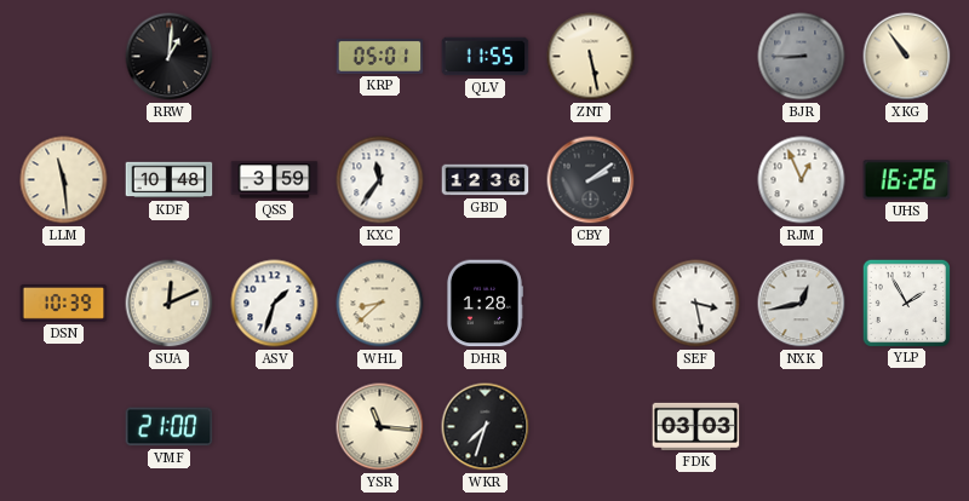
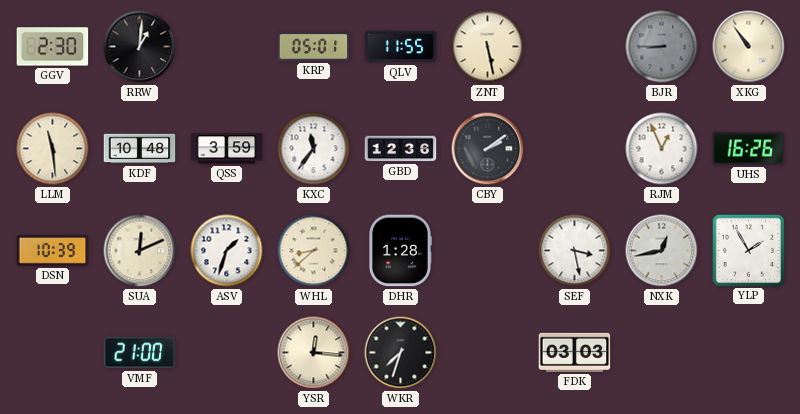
GGV: none -> 2:30
YSR: 11:16 -> 12:16
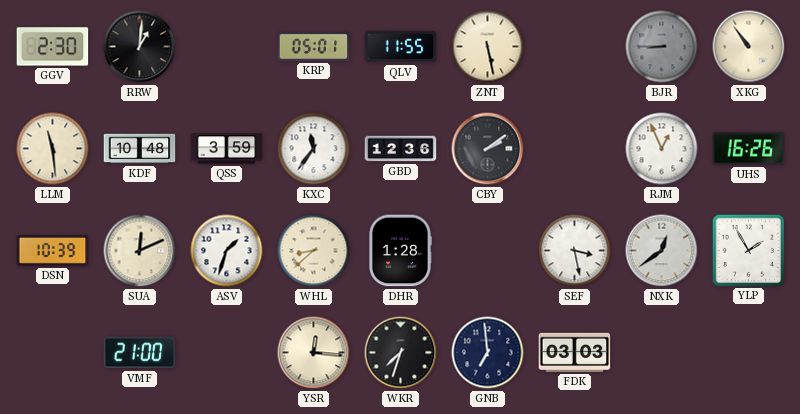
NXK: 12:43 -> 12:39
GNB: none -> 6:59
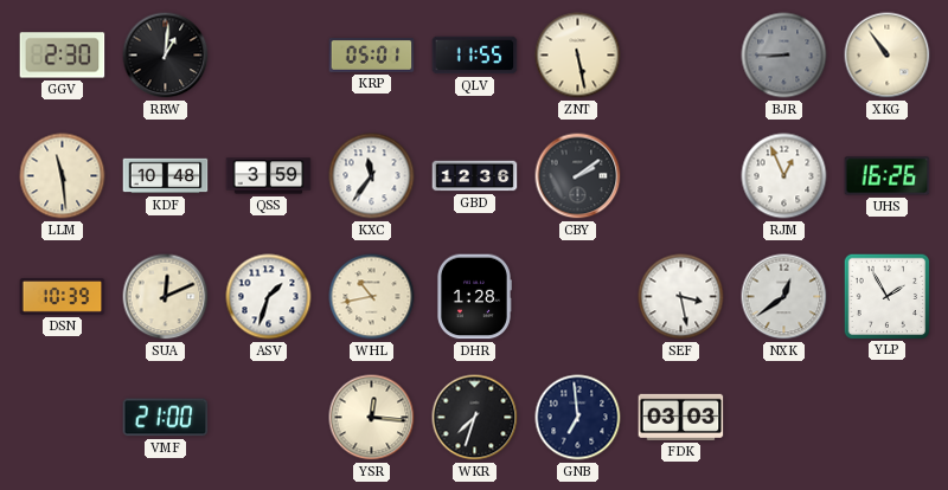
WHL: 8:38 -> 10:43
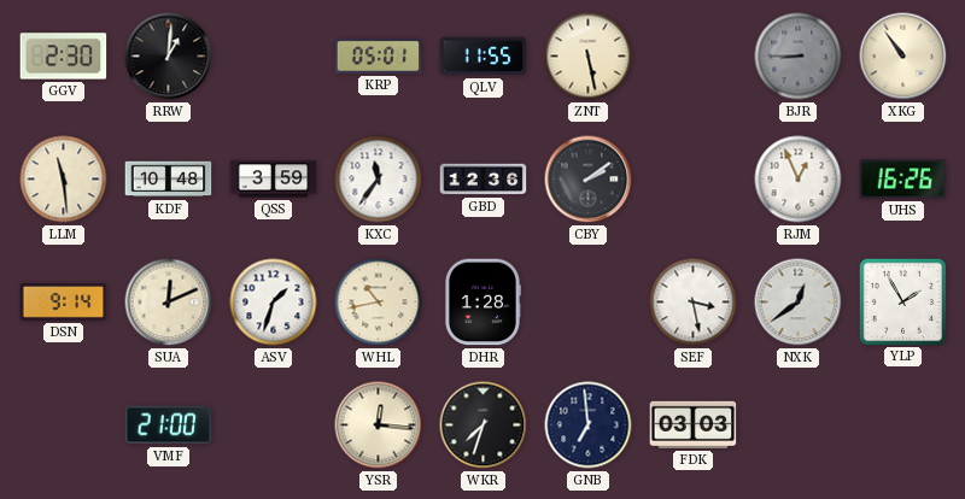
DSN: 10:39 -> 9:14
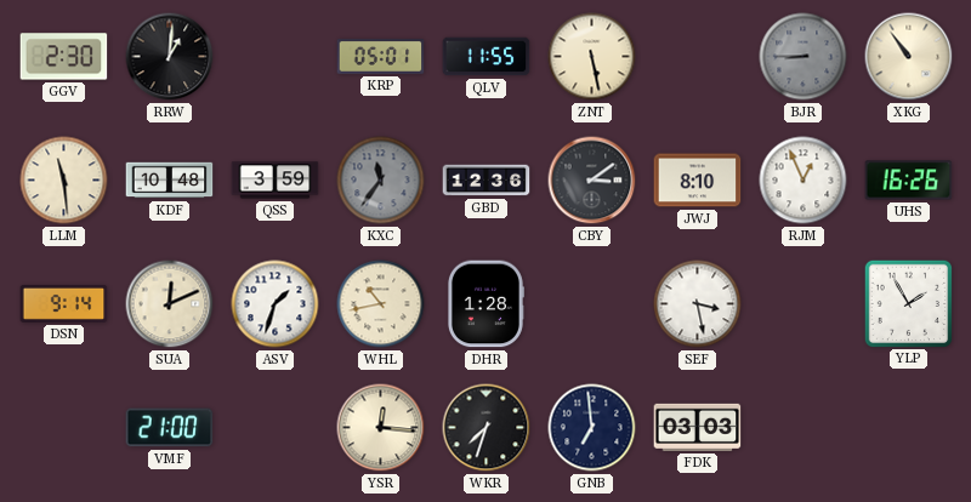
KXC dial: white -> grey
CBY: 2:09 -> 3:09
JWJ: none -> 8:10
NXK: 12:39 -> none
